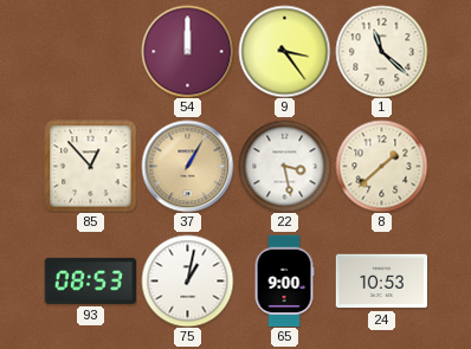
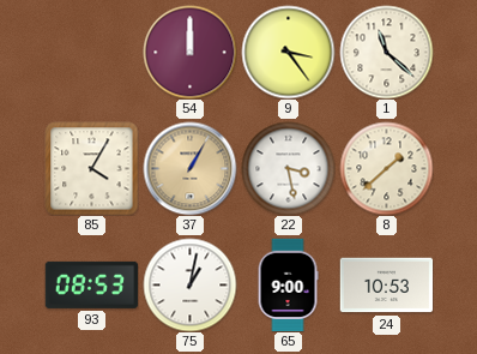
85: 12:53 -> 4:05
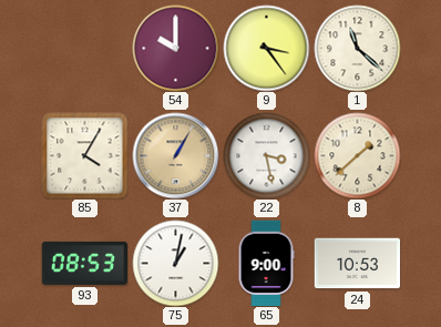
54: 12:00 -> 10:00
